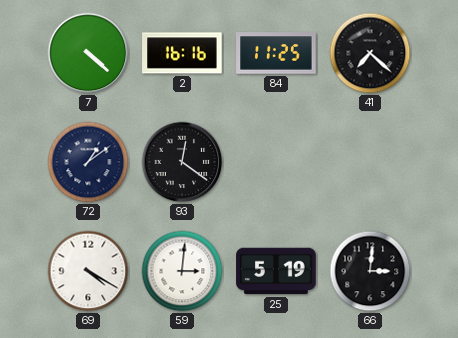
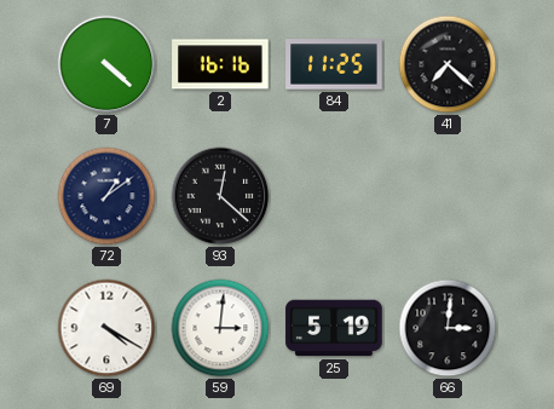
93: 12:21 -> 12:22
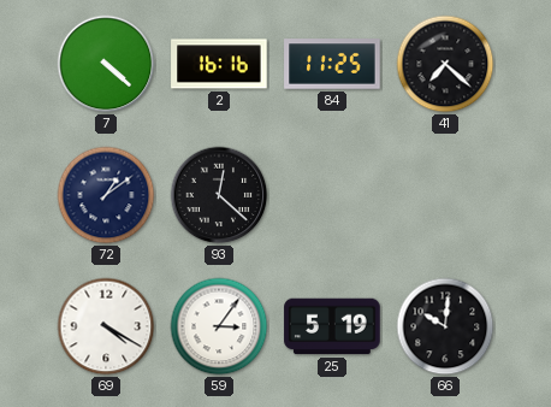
59: 3:01 -> 3:06
66: 3:01 -> 10:01
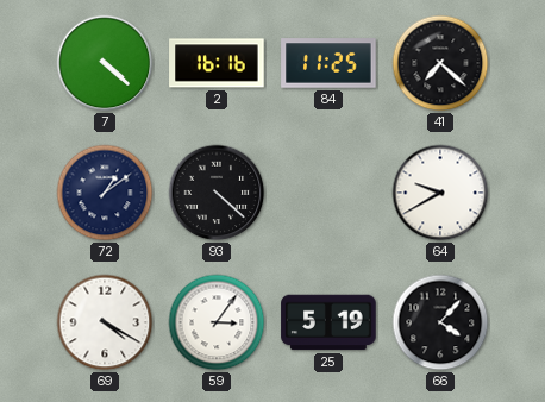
93: 12:22 -> 4:22
64: none -> 9:40
66: 10:01 -> 4:07
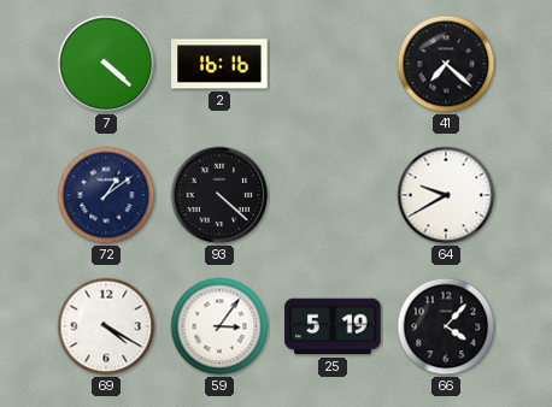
84: 11:25 -> none
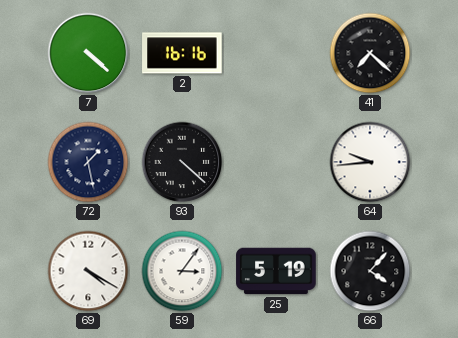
72: 1:09 -> 1:28
64: 9:40 -> 9:44
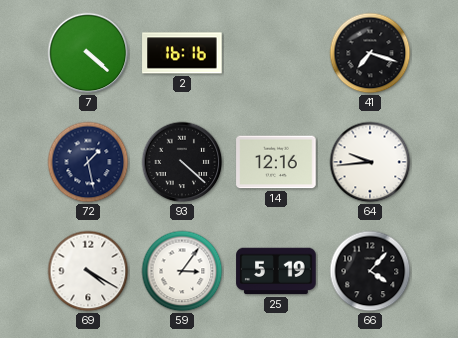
41: 7:22 -> 7:18
14: none -> 12:16
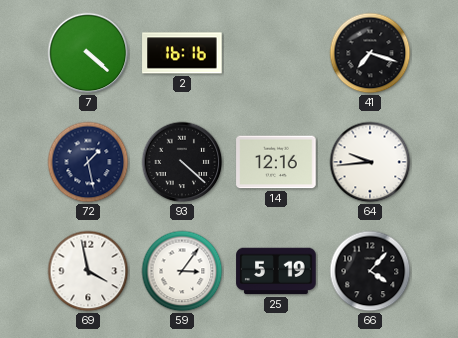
69: 4:20 -> 3:58
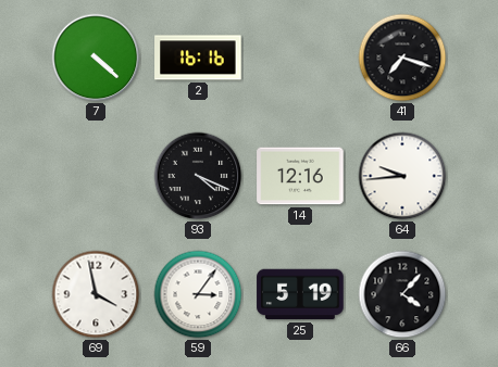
72: 1:28 -> none
93: 4:22 -> 4:19
